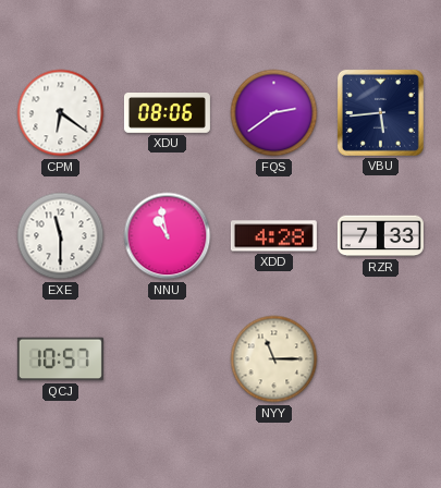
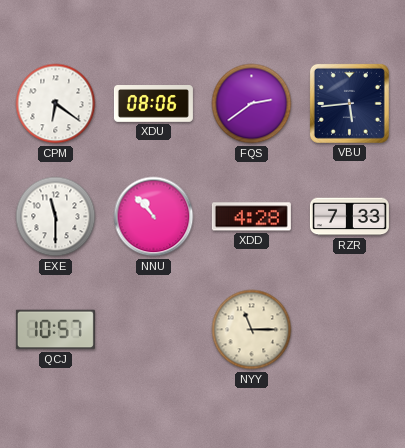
NNU: 10:58 -> 10:53
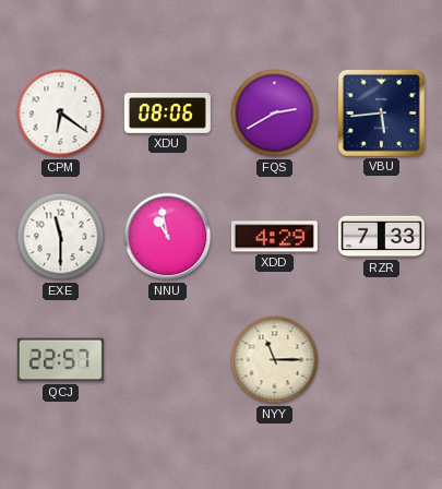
FQS: 2:39 -> 2:40
NNU: 10:53 -> 10:58
XDD: 4:28 -> 4:29
QCJ: 10:57 -> 22:57
